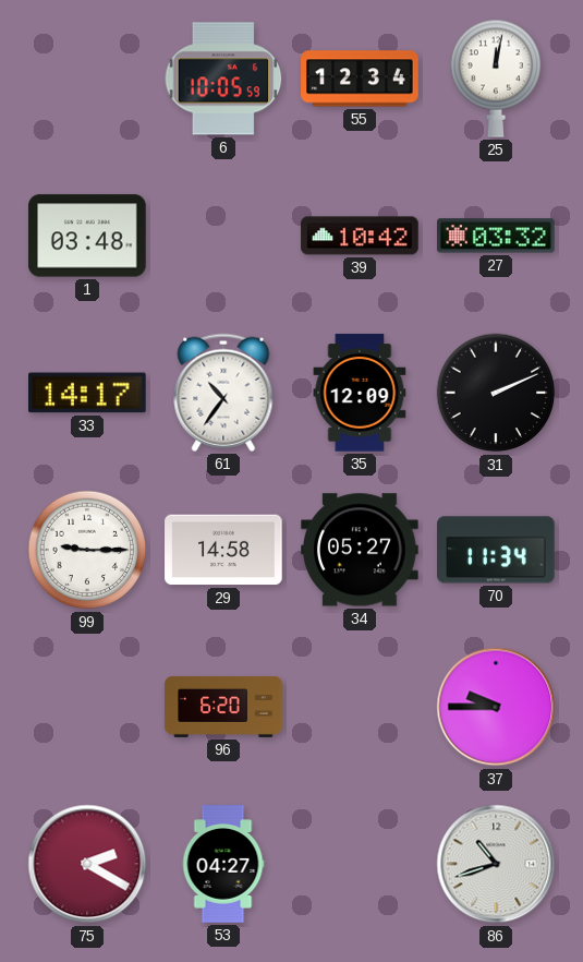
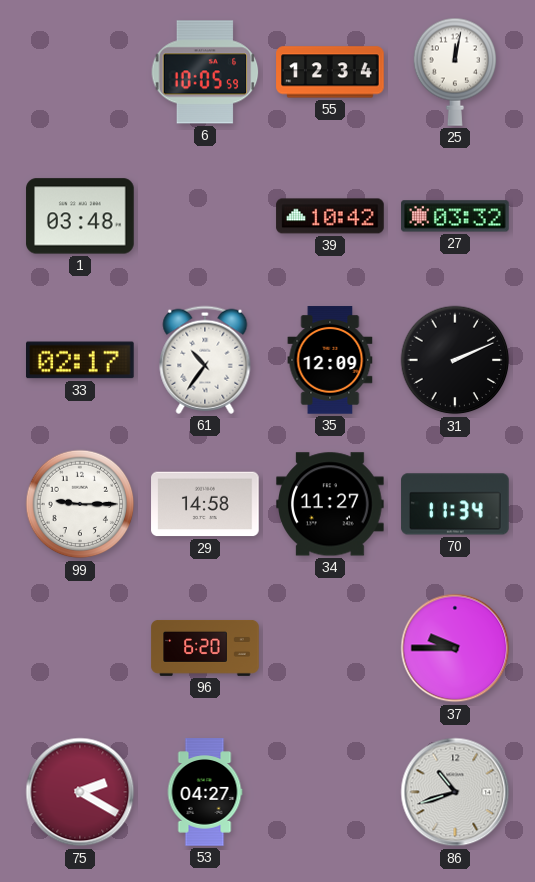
33: 14:17 -> 02:17
34: 05:27 -> 11:27
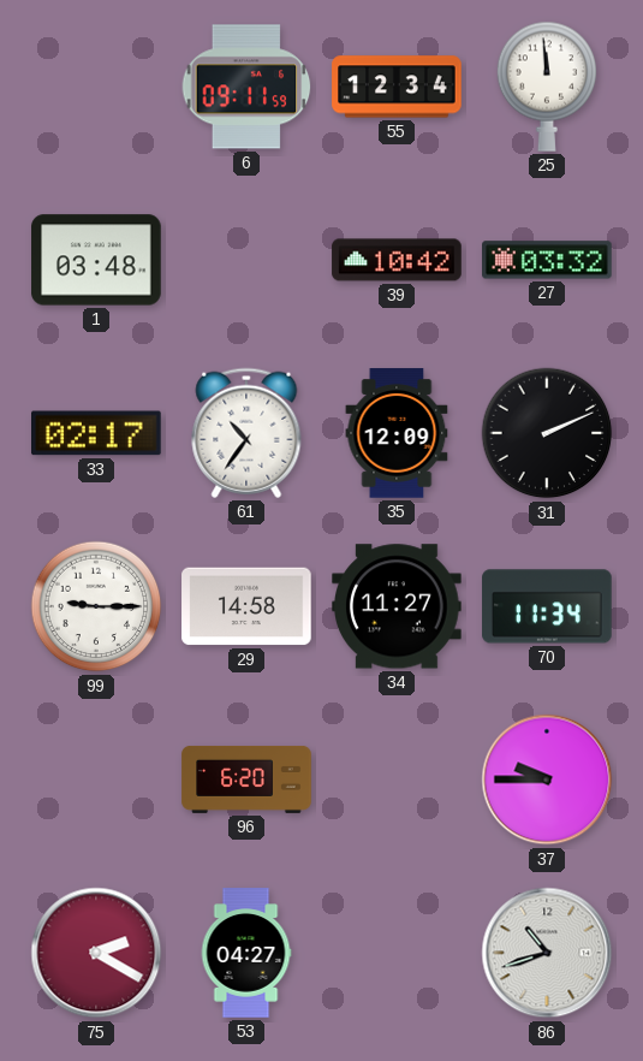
6: 10:05 -> 09:11
25: 12:02 -> 11:59
